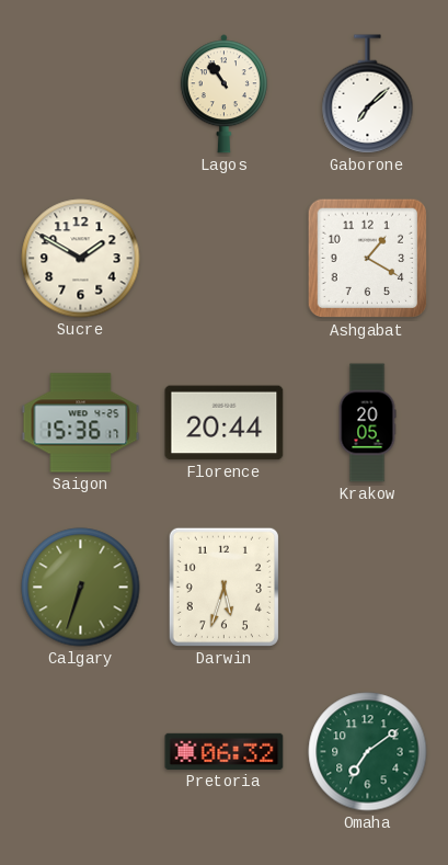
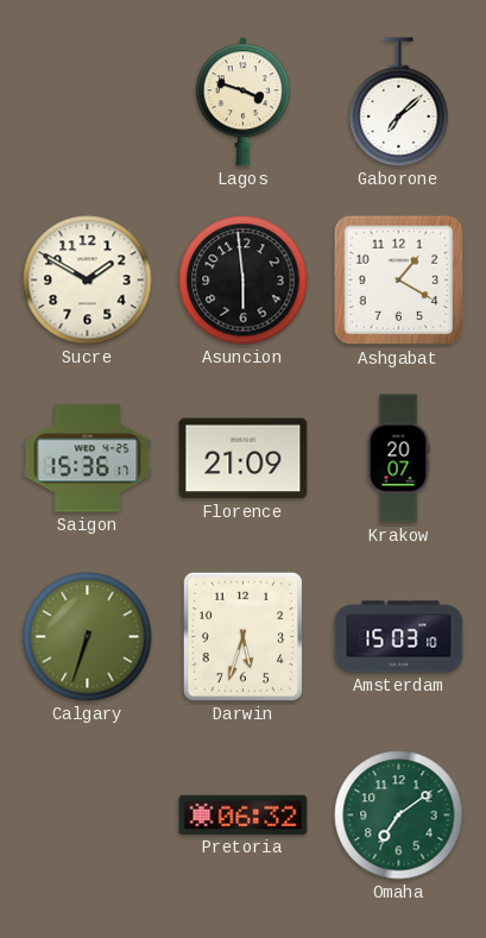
Lagos: 10:54 -> 3:48
Asuncion: none -> 5:59
Florence: 20:44 -> 21:09
Krakow: 20:05 -> 20:07
Amsterdam: none -> 15:03
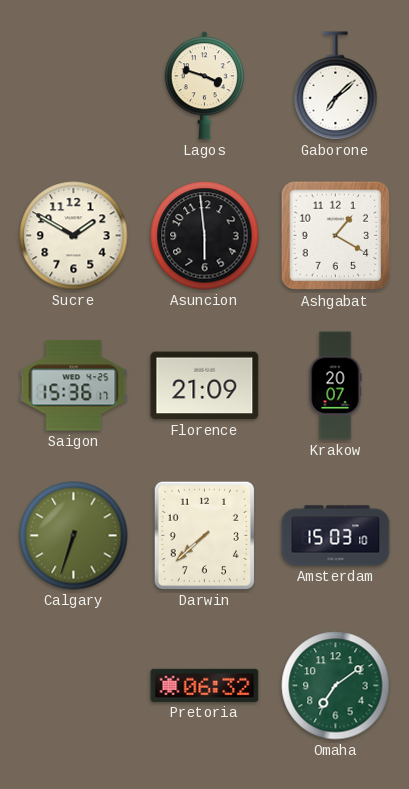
Darwin: 5:33 -> 7:38
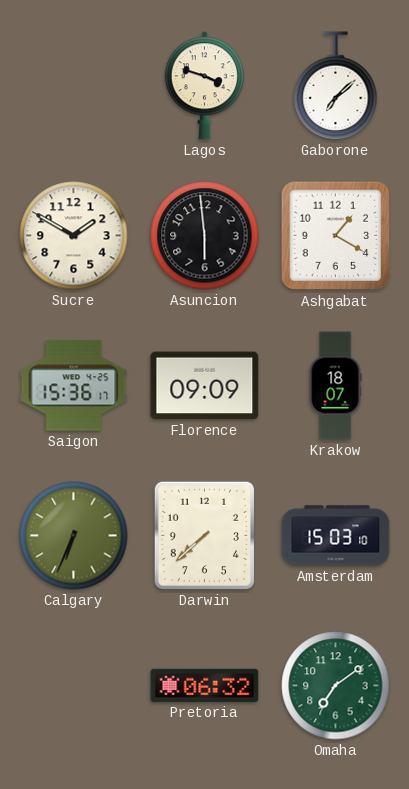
Florence: 21:09 -> 09:09
Krakow: 20:07 -> 18:07
Calgary: 6:33 -> 6:34
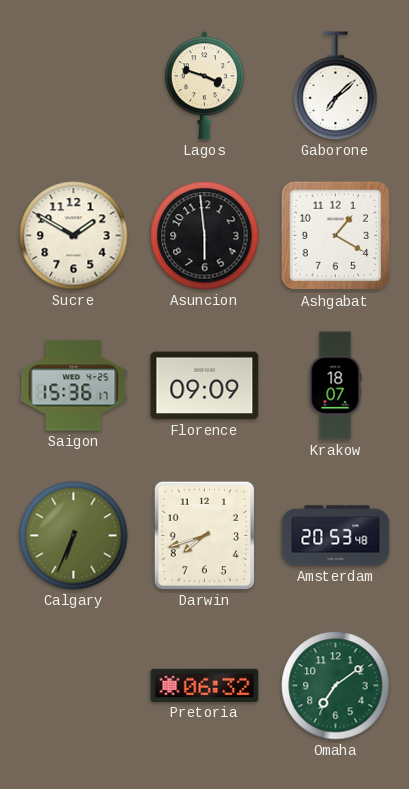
Darwin: 7:38 -> 7:42
Amsterdam: 15:03 -> 20:53
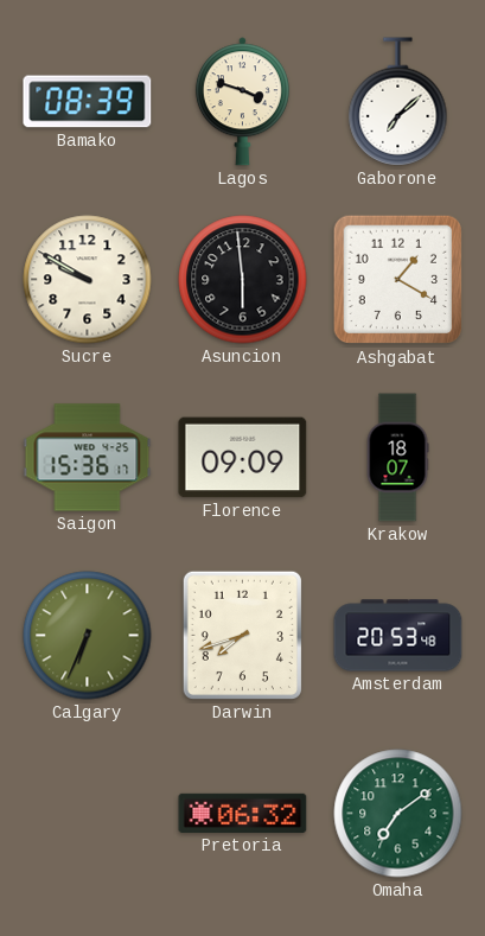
Bamako: none -> 08:39
Sucre: 1:50 -> 9:50
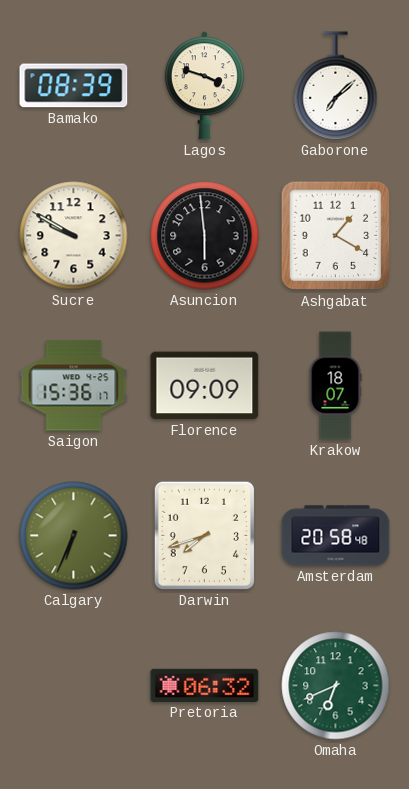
Amsterdam: 20:53 -> 20:58
Omaha: 7:09 -> 6:41
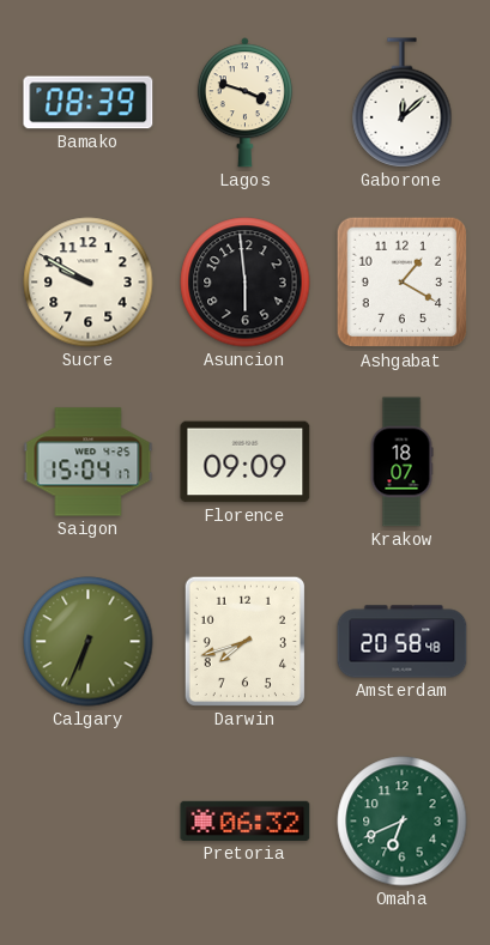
Gaborone: 7:08 -> 12:08
Saigon: 15:36 -> 15:04
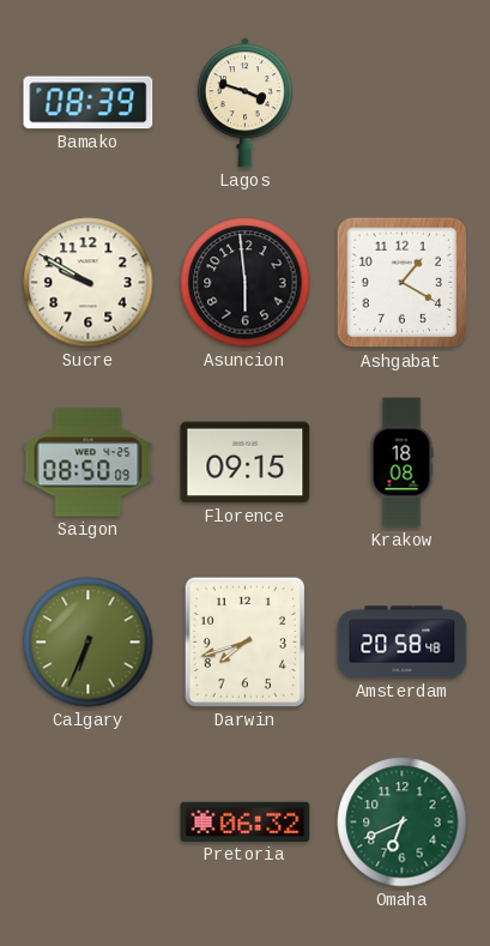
Gaborone: 12:08 -> none
Saigon: 15:04 -> 08:50
Florence: 09:09 -> 09:15
Krakow: 18:07 -> 18:08
